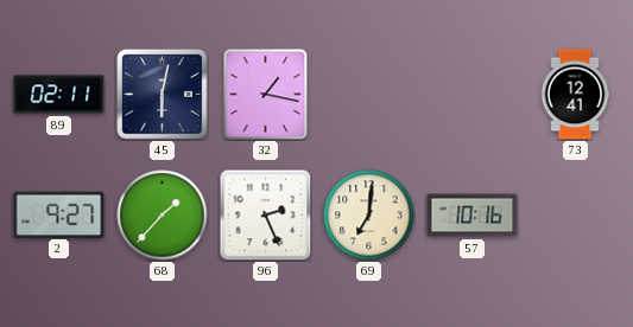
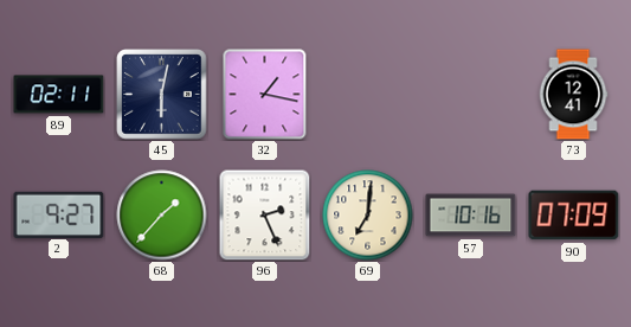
90: none -> 07:09
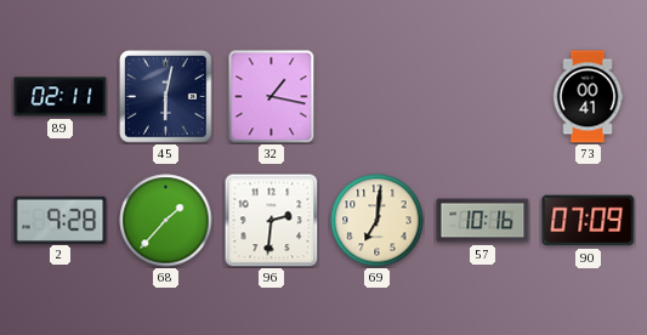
73: 12:41 -> 00:41
2: 9:27 -> 9:28
96: 2:26 -> 2:31
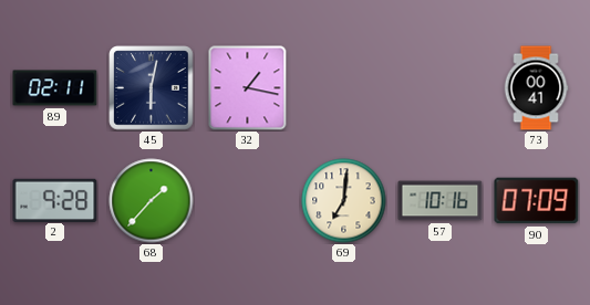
96: 2:31 -> none
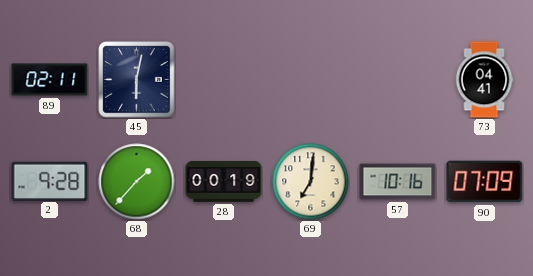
32: 1:17 -> none
73: 00:41 -> 04:41
28: none -> 00:19
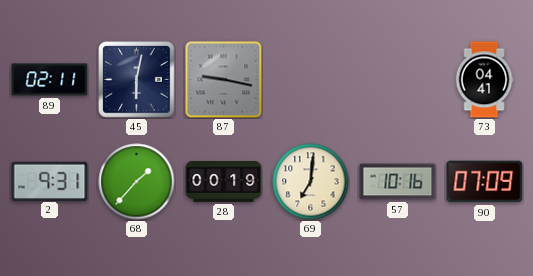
87: none -> 9:17
2: 9:28 -> 9:31
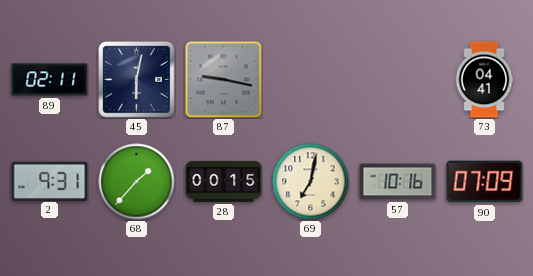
28: 00:19 -> 00:15
69: 7:01 -> 7:02
